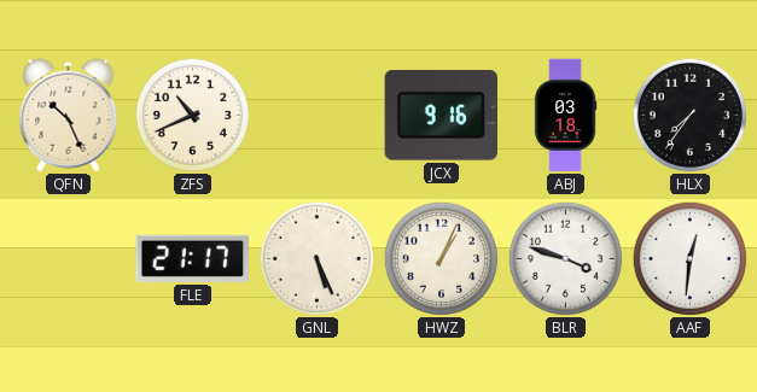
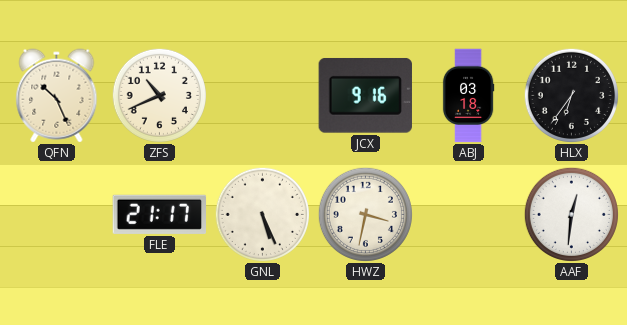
HLX: 7:36 -> 6:36
HWZ: 1:04 -> 3:32
BLR: 3:48 -> none
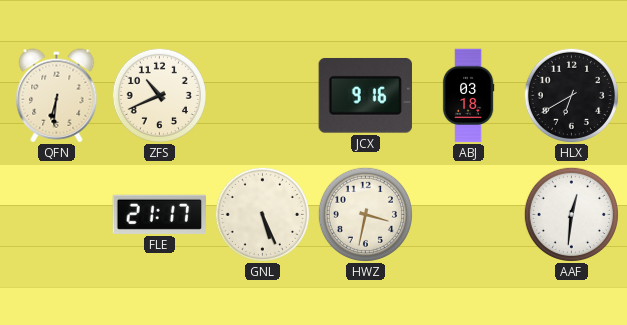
QFN: 10:26 -> 6:31
HLX: 6:36 -> 6:40
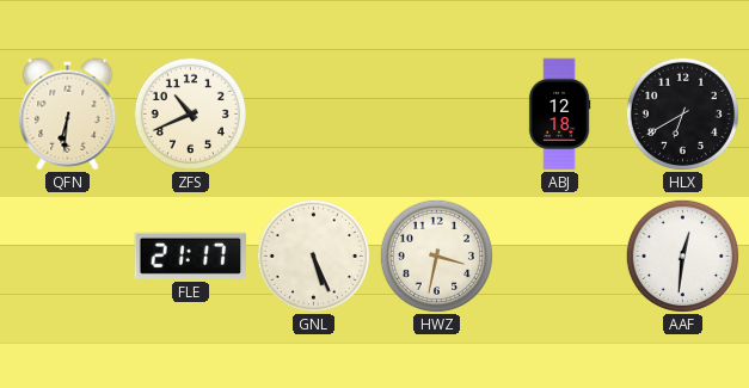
JCX: 9:16 -> none
ABJ: 03:18 -> 12:18
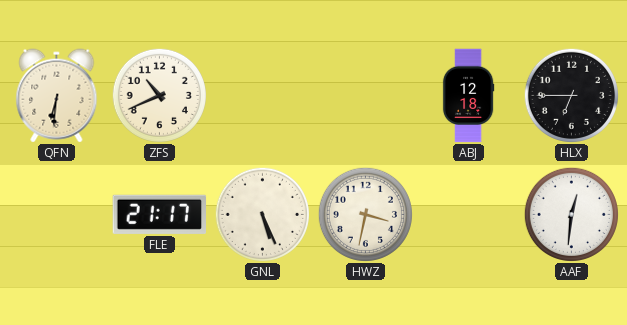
HLX: 6:40 -> 6:45
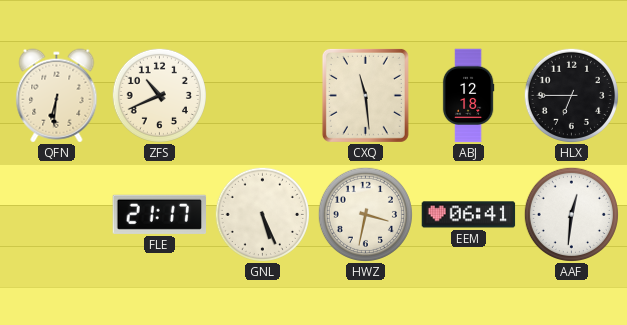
CXQ: none -> 11:29
EEM: none -> 06:41
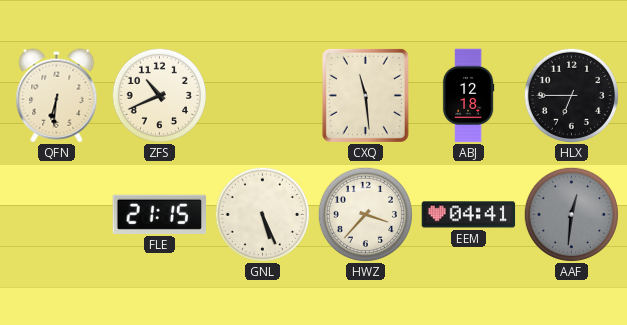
FLE: 21:17 -> 21:15
HWZ: 3:32 -> 3:37
EEM: 06:41 -> 04:41
AAF dial: white -> grey
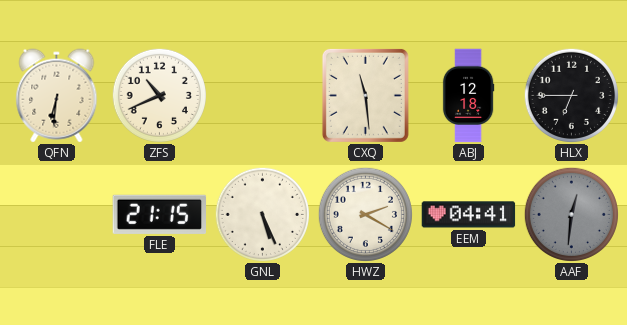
HWZ: 3:37 -> 2:20
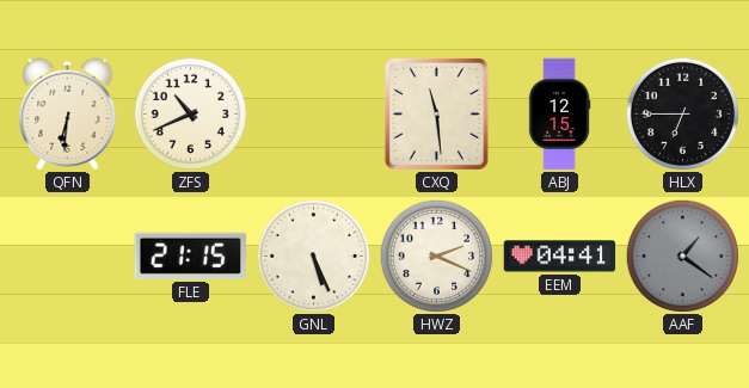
ABJ: 12:18 -> 12:15
HWZ: 2:20 -> 2:19
AAF: 12:31 -> 1:21
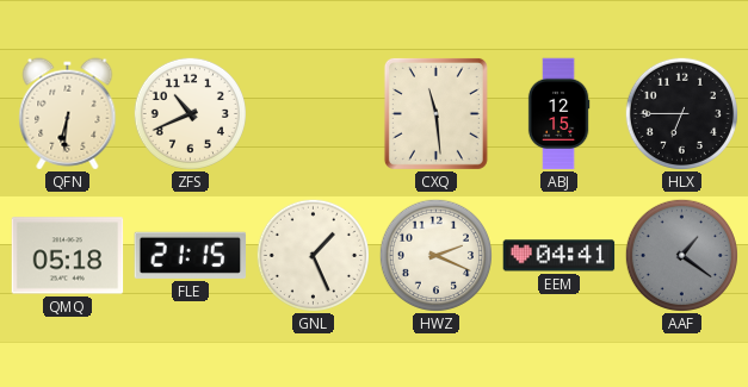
QMQ: none -> 05:18
GNL: 5:26 -> 1:26
